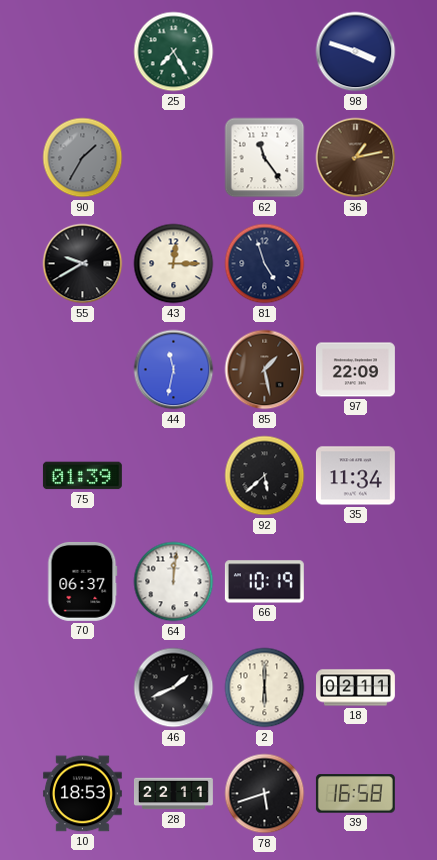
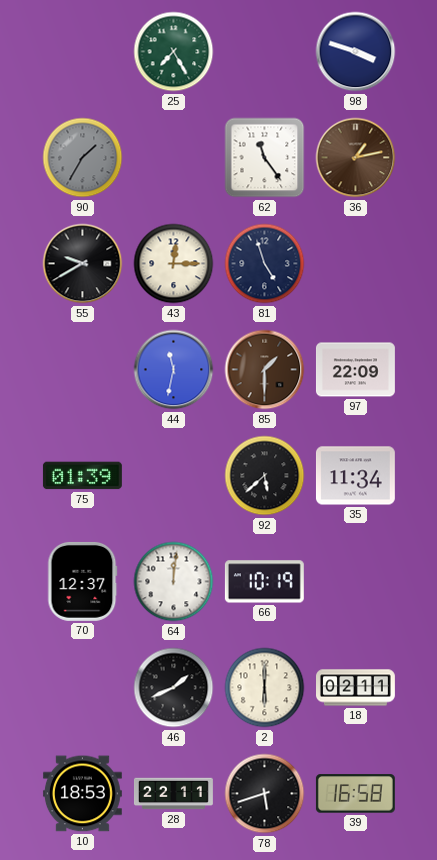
85: 1:28 -> 1:30
70: 06:37 -> 12:37
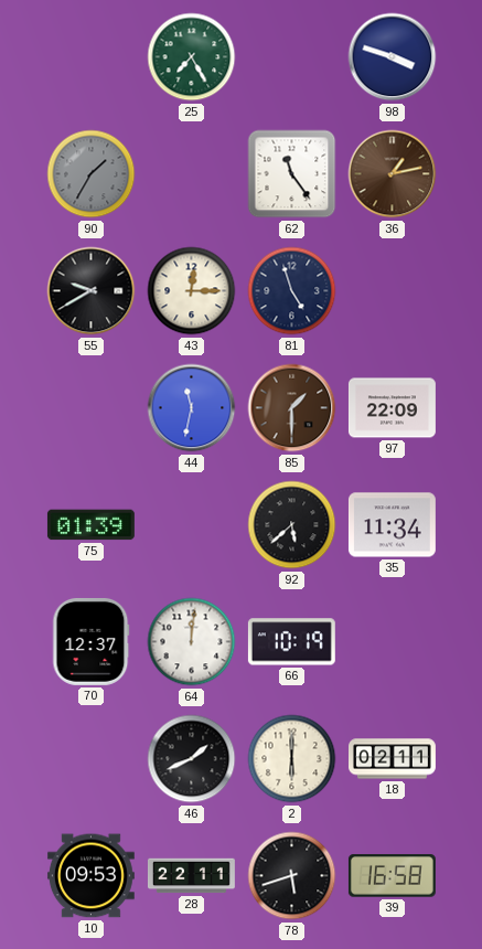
10: 18:53 -> 09:53
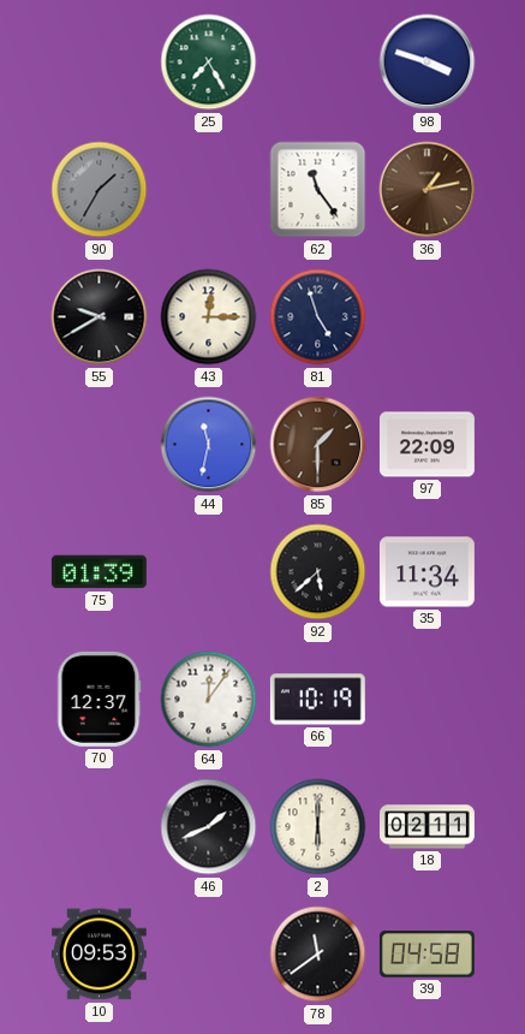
64: 12:01 -> 12:06
28: 22:11 -> none
78: 5:42 -> 11:39
39: 16:58 -> 04:58
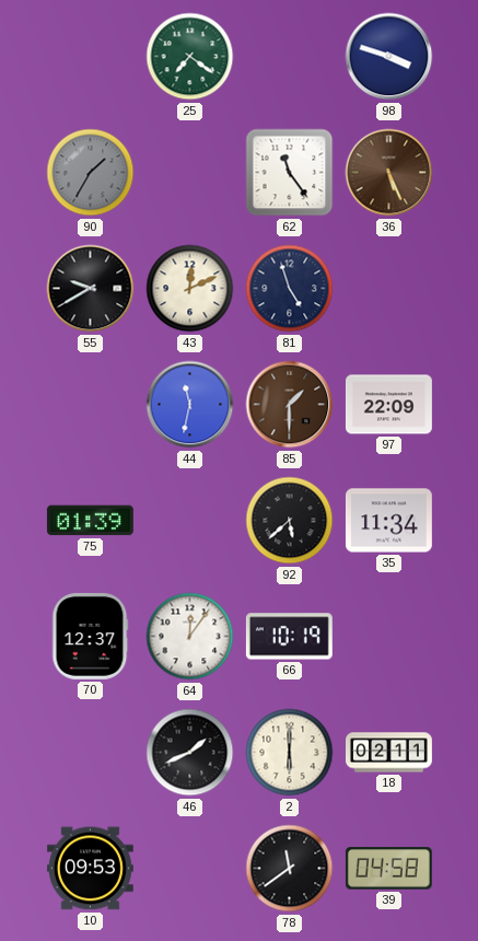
25: 7:25 -> 7:21
36: 1:13 -> 5:26
43: 12:15 -> 12:11
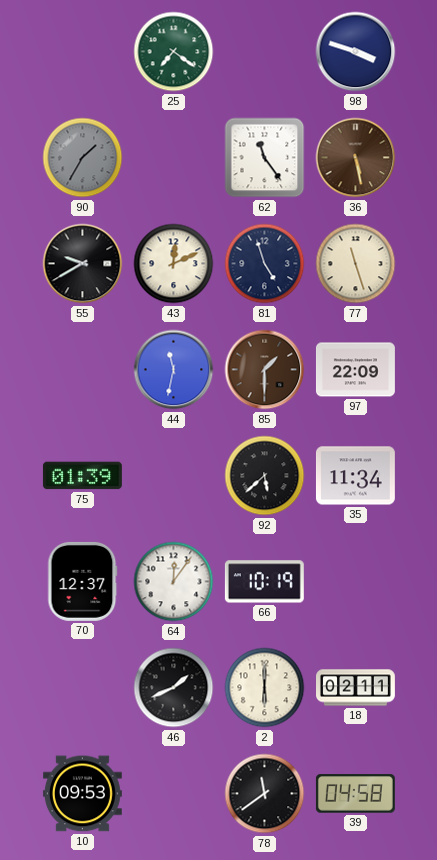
36: 5:26 -> 5:28
77: none -> 11:27
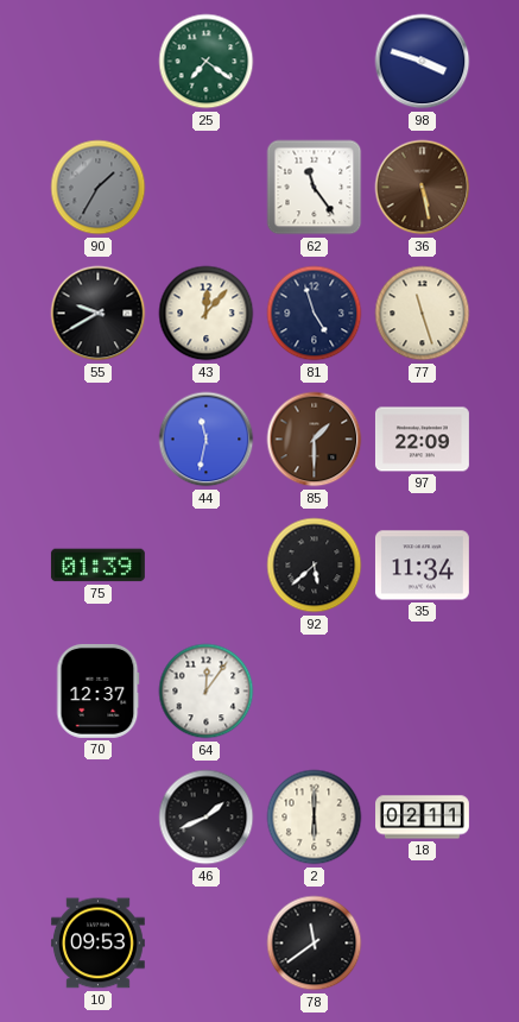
43: 12:11 -> 12:07
66: 10:19 -> none
39: 04:58 -> none
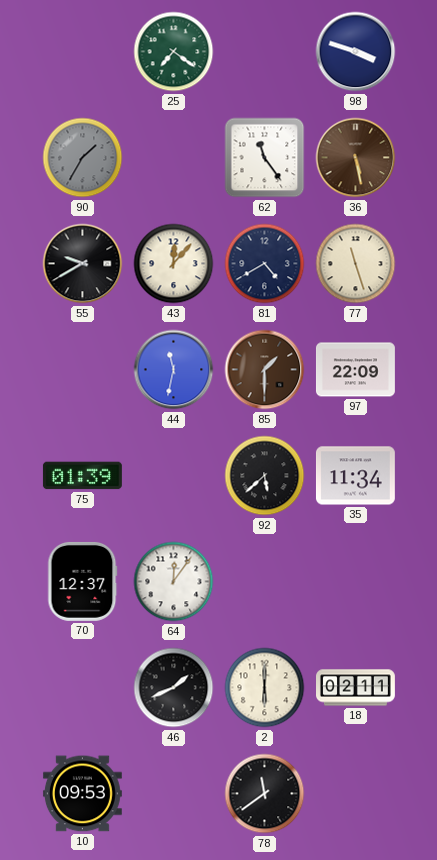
81: 4:57 -> 4:40
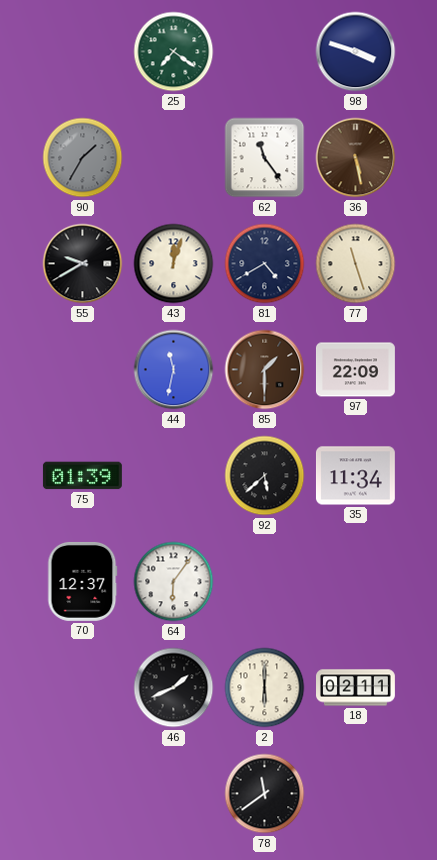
43: 12:07 -> 12:03
64: 12:06 -> 6:06
10: 09:53 -> none
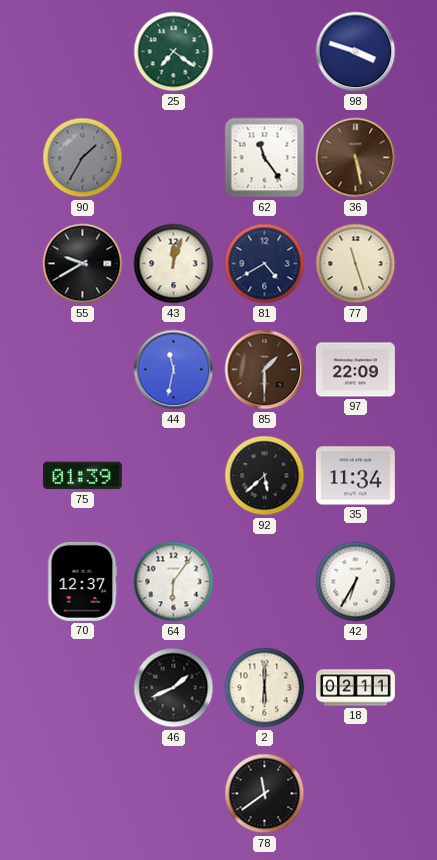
42: none -> 6:35
